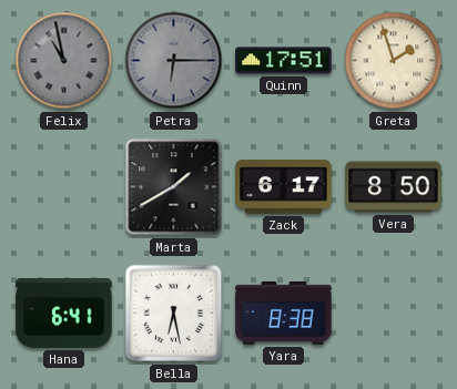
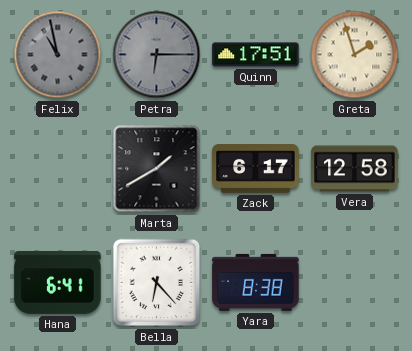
Vera: 8:50 -> 12:58
Bella: 6:28 -> 6:23
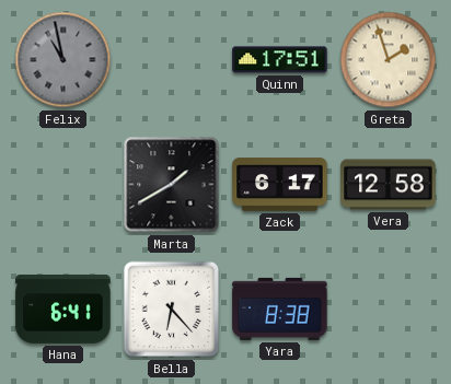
Petra: 6:15 -> none
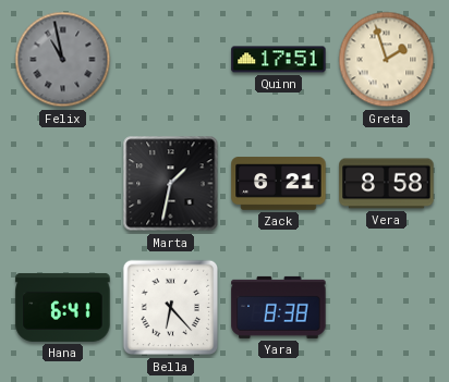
Marta: 1:40 -> 1:32
Zack: 6:17 -> 6:21
Vera: 12:58 -> 8:58
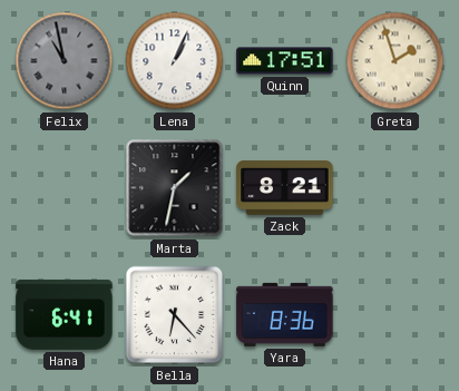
Lena: none -> 1:04
Zack: 6:21 -> 8:21
Vera: 8:58 -> none
Yara: 8:38 -> 8:36
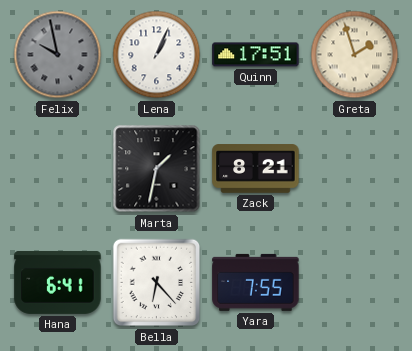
Felix: 10:58 -> 9:58
Yara: 8:36 -> 7:55
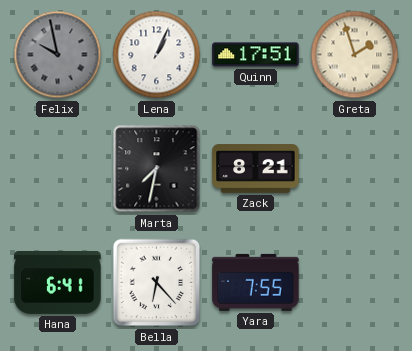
Marta: 1:32 -> 7:32
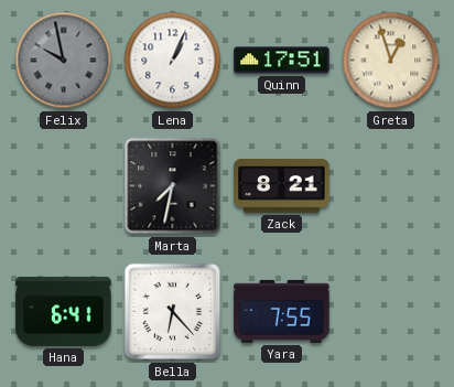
Greta: 1:57 -> 12:57
